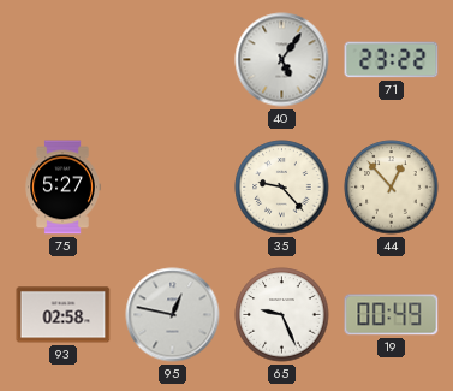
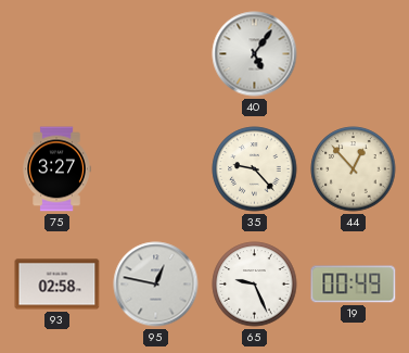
71: 23:22 -> none
75: 5:27 -> 3:27
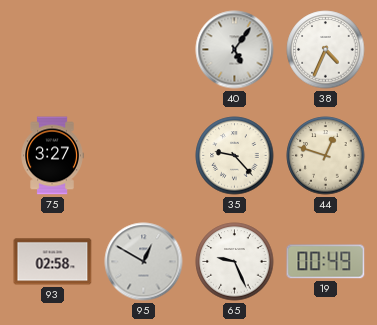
38: none -> 4:34
44: 12:53 -> 12:48
95: 12:47 -> 12:50
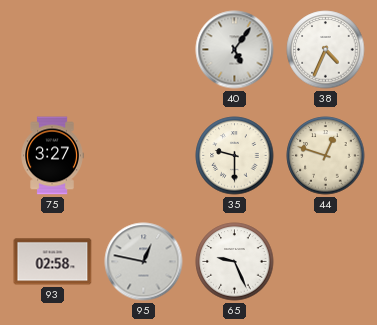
35: 9:23 -> 9:30
95: 12:50 -> 12:47
19: 00:49 -> none
